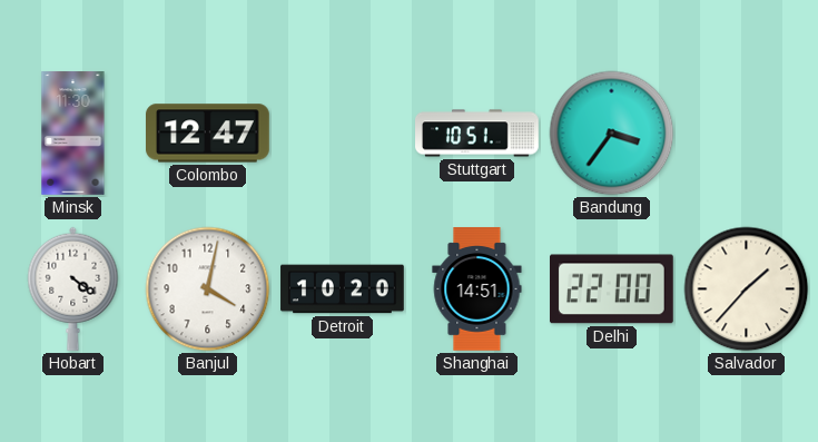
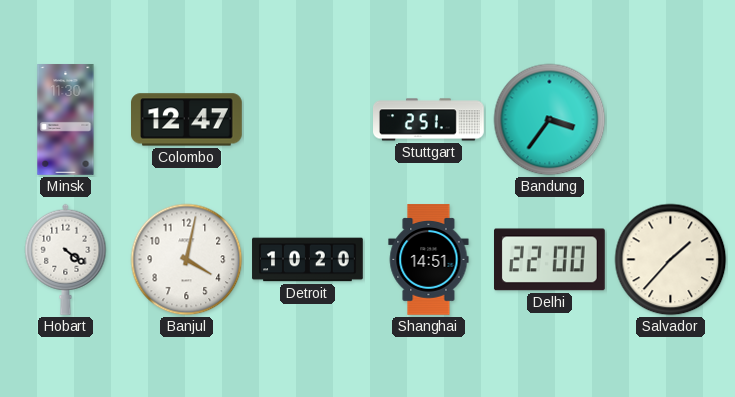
Stuttgart: 10:51 -> 2:51
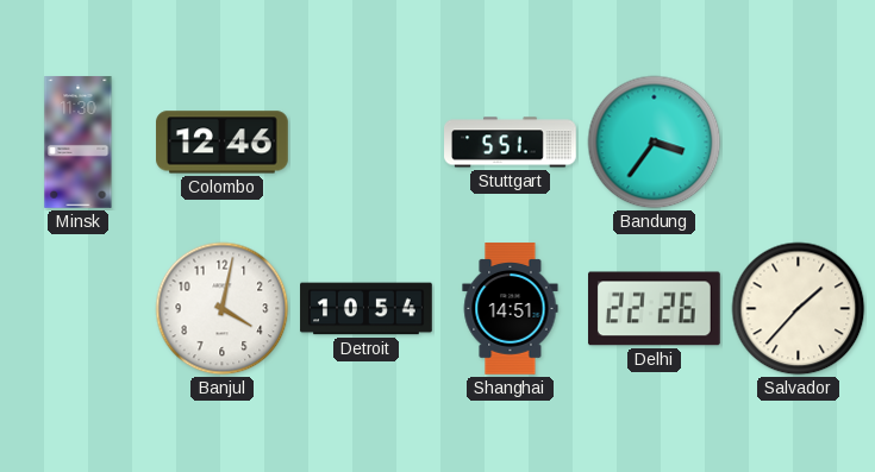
Colombo: 12:47 -> 12:46
Stuttgart: 2:51 -> 5:51
Hobart: 4:21 -> none
Detroit: 10:20 -> 10:54
Delhi: 22:00 -> 22:26
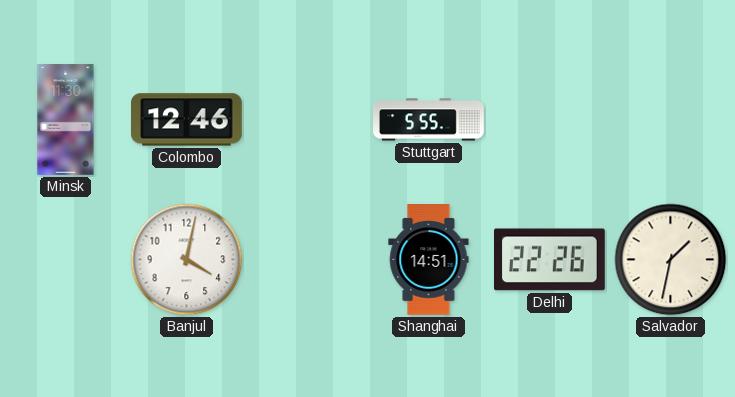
Stuttgart: 5:51 -> 5:55
Bandung: 3:36 -> none
Detroit: 10:54 -> none
Salvador: 1:37 -> 1:32
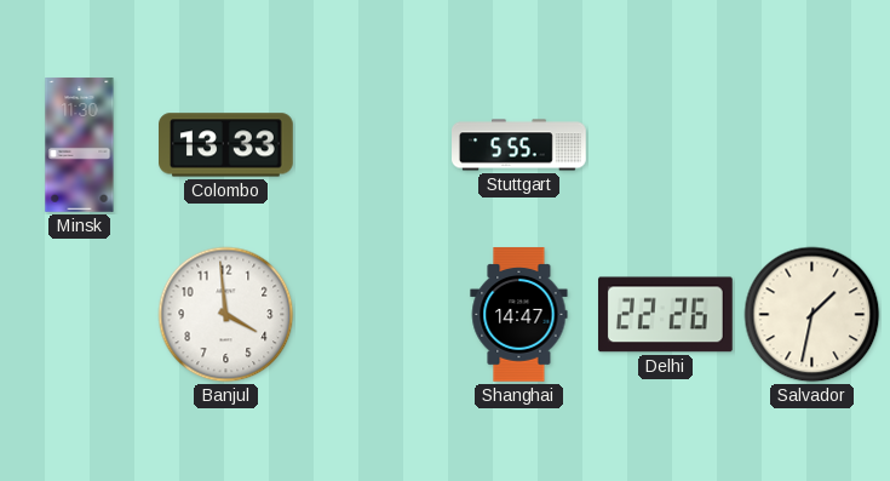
Colombo: 12:46 -> 13:33
Banjul: 4:02 -> 3:59
Shanghai: 14:51 -> 14:47
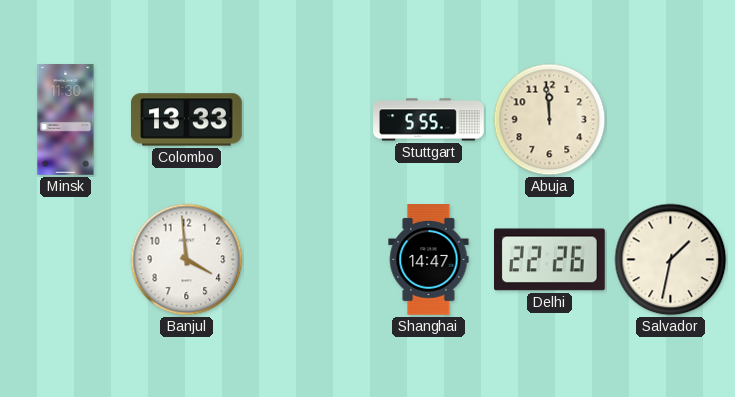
Abuja: none -> 11:59
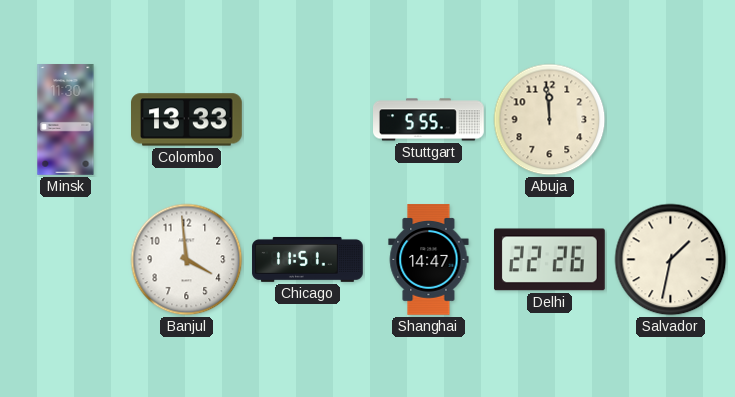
Chicago: none -> 11:51
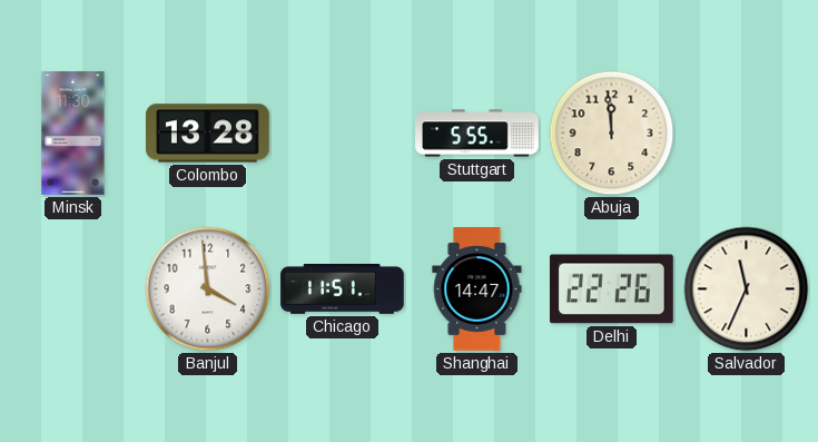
Colombo: 13:33 -> 13:28
Salvador: 1:32 -> 11:34
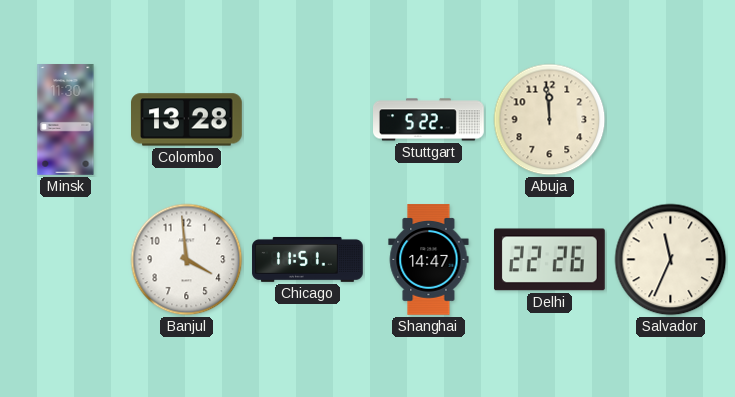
Stuttgart: 5:55 -> 5:22
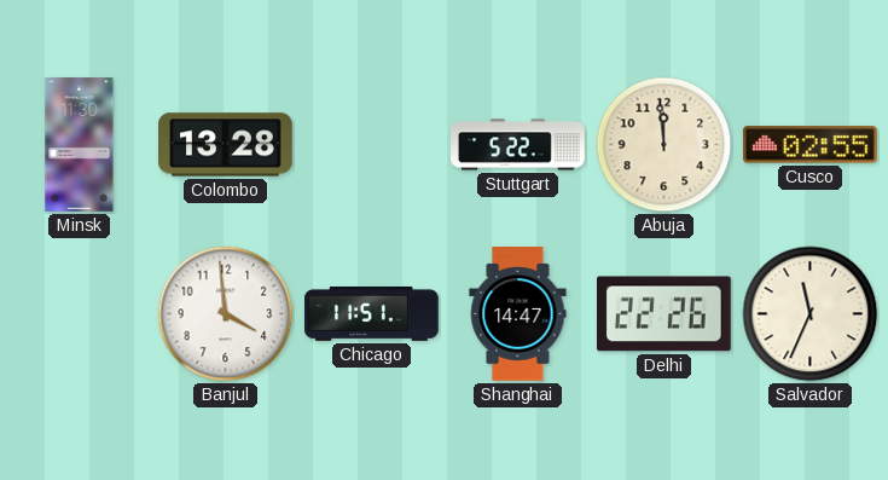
Cusco: none -> 02:55
